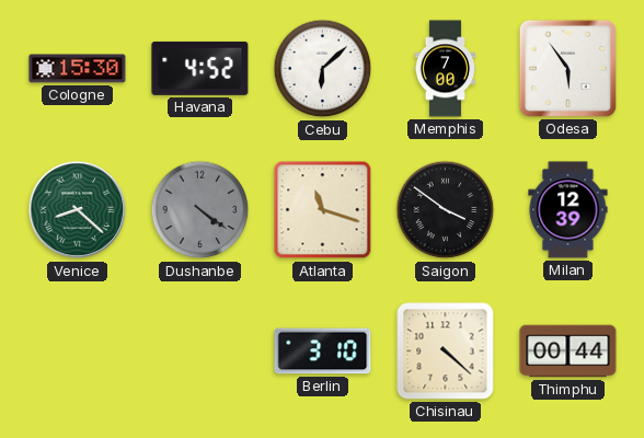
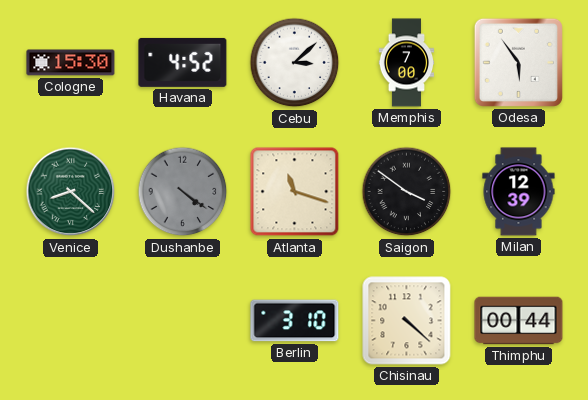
Cebu: 6:08 -> 3:08
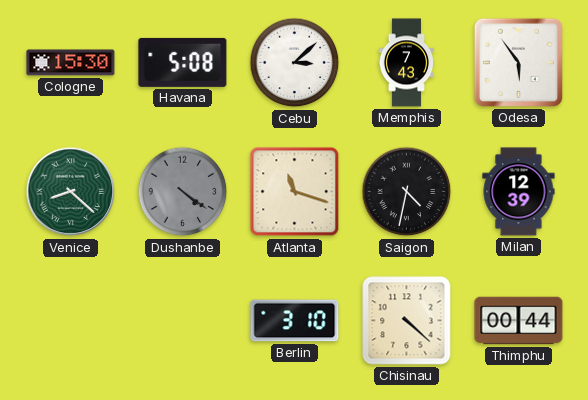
Havana: 4:52 -> 5:08
Memphis: 7:00 -> 7:43
Saigon: 3:51 -> 4:32
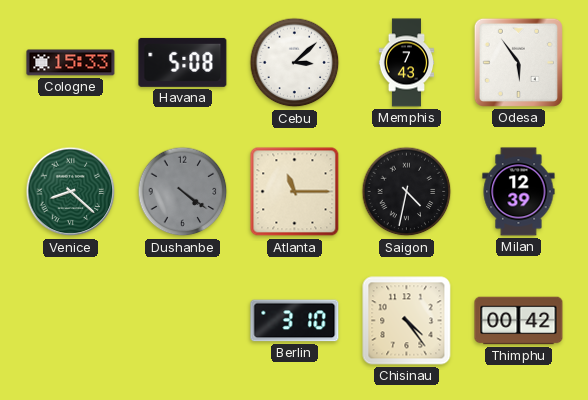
Cologne: 15:30 -> 15:33
Atlanta: 11:18 -> 11:15
Chisinau: 4:22 -> 4:24
Thimphu: 00:44 -> 00:42
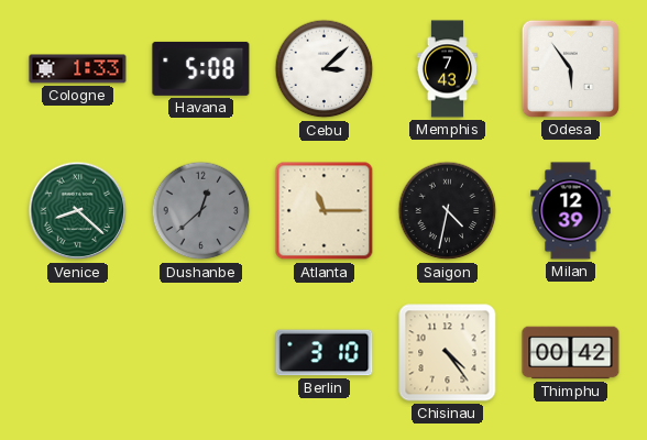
Cologne: 15:33 -> 1:33
Dushanbe: 4:21 -> 12:38
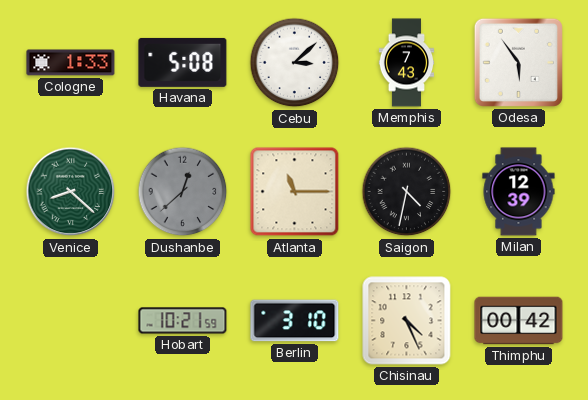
Hobart: none -> 10:21
Chisinau: 4:24 -> 4:26
